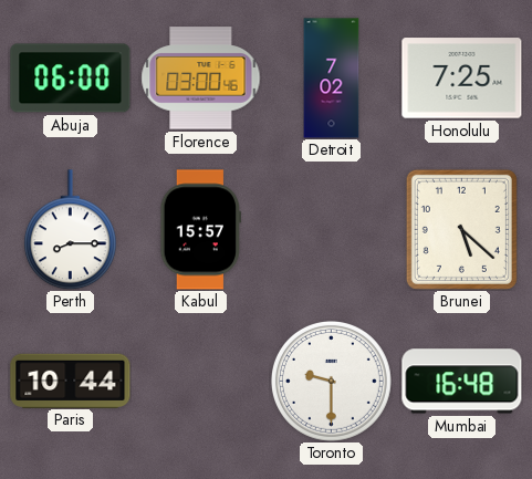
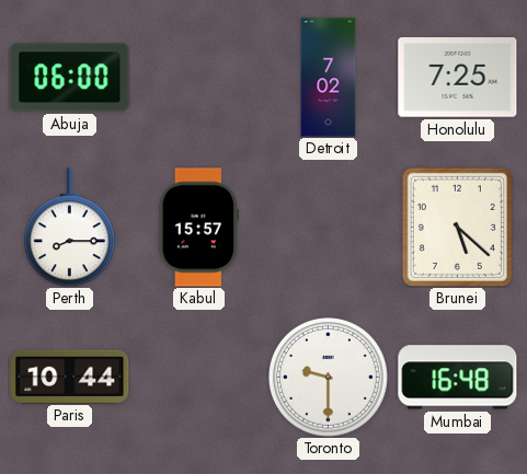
Florence: 03:00 -> none
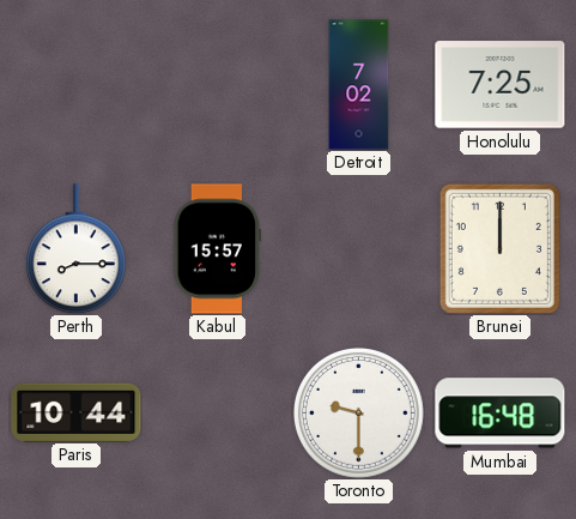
Abuja: 06:00 -> none
Brunei: 5:22 -> 12:00
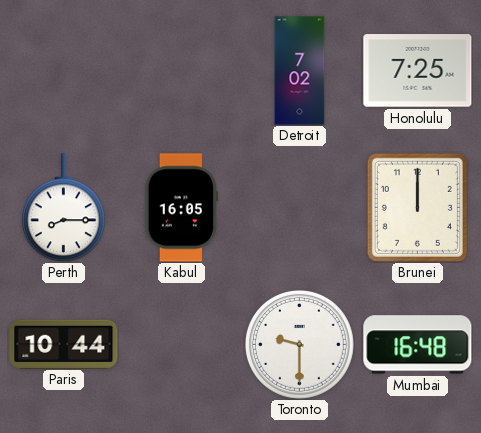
Kabul: 15:57 -> 16:05
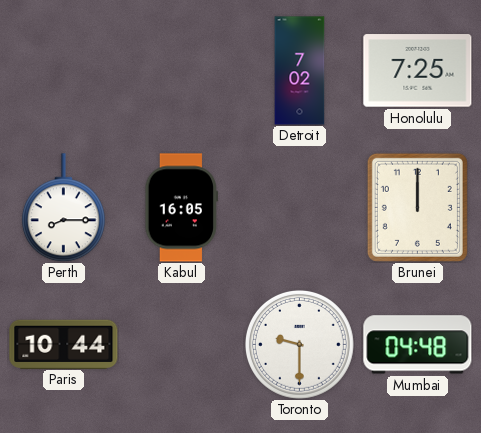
Mumbai: 16:48 -> 04:48
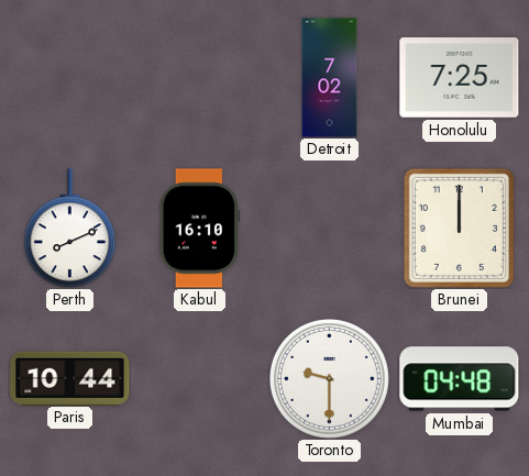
Perth: 8:15 -> 8:11
Kabul: 16:05 -> 16:10
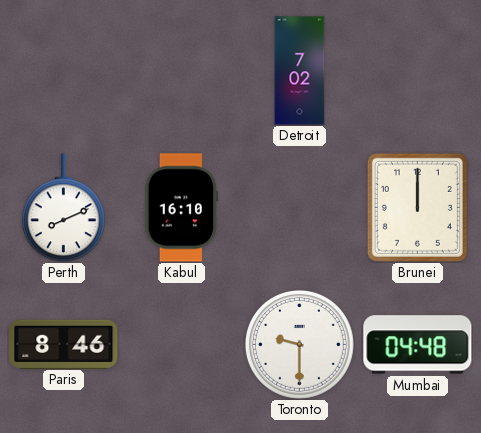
Honolulu: 7:25 -> none
Paris: 10:44 -> 8:46
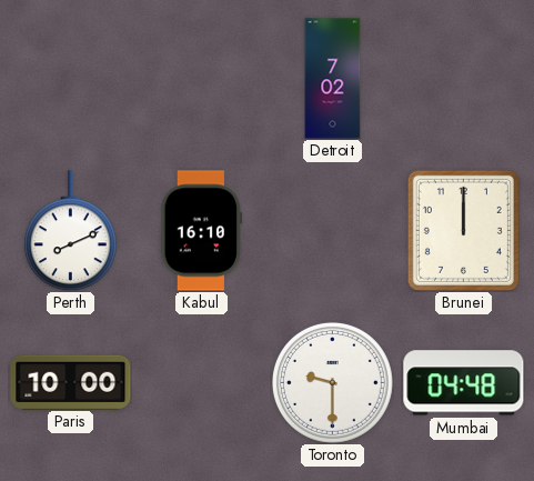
Paris: 8:46 -> 10:00
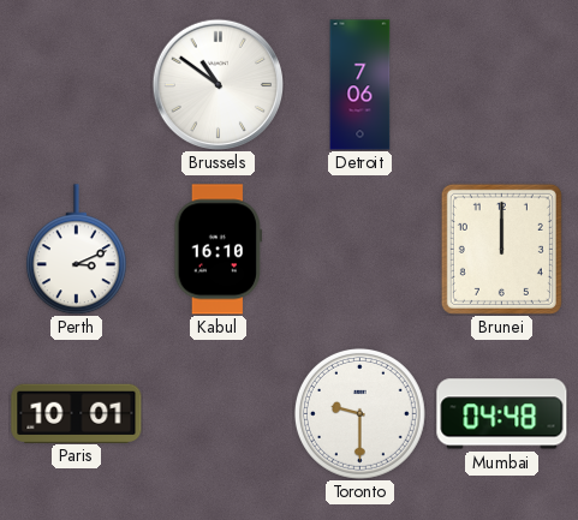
Brussels: none -> 10:51
Detroit: 7:02 -> 7:06
Perth: 8:11 -> 3:11
Paris: 10:00 -> 10:01
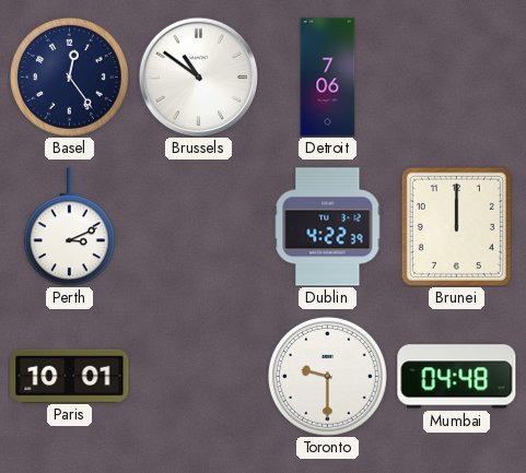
Basel: none -> 12:24
Kabul: 16:10 -> none
Dublin: none -> 4:22
